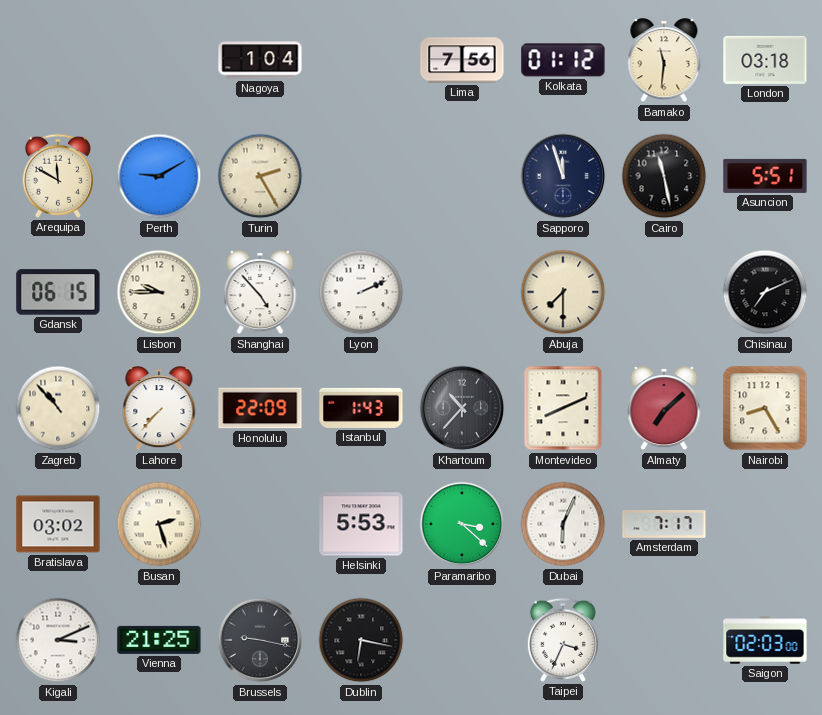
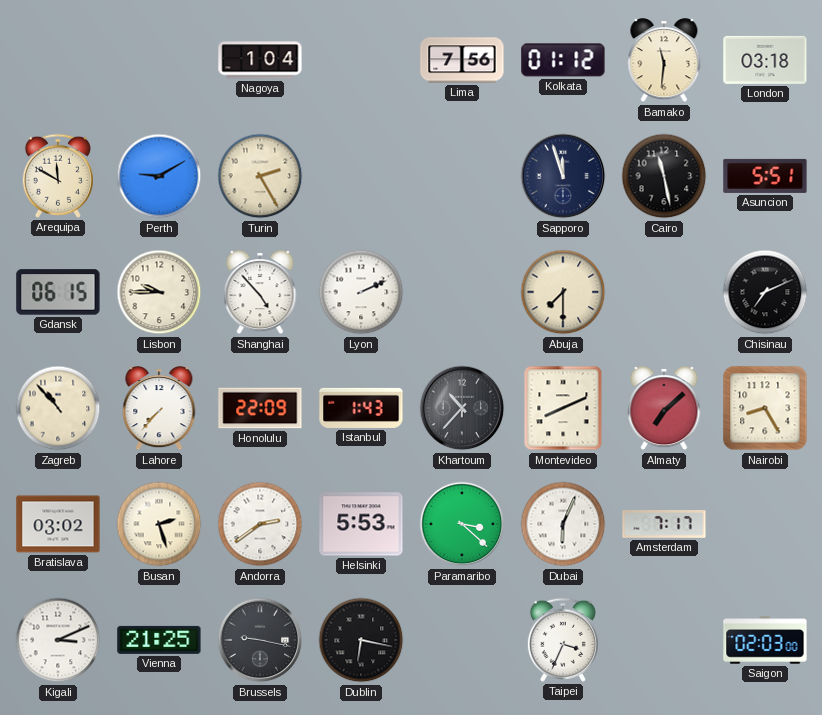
Andorra: none -> 2:39
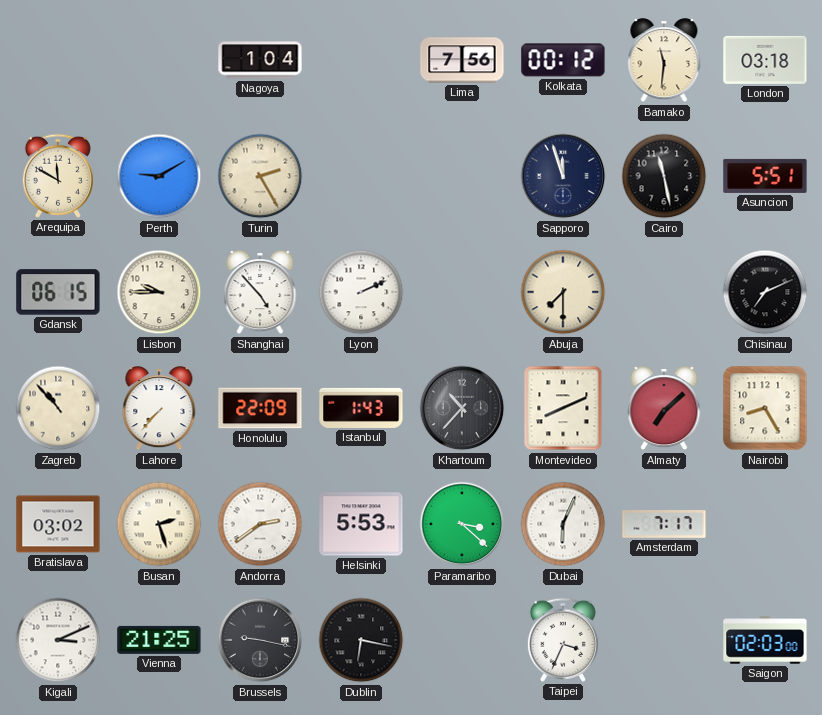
Kolkata: 01:12 -> 00:12
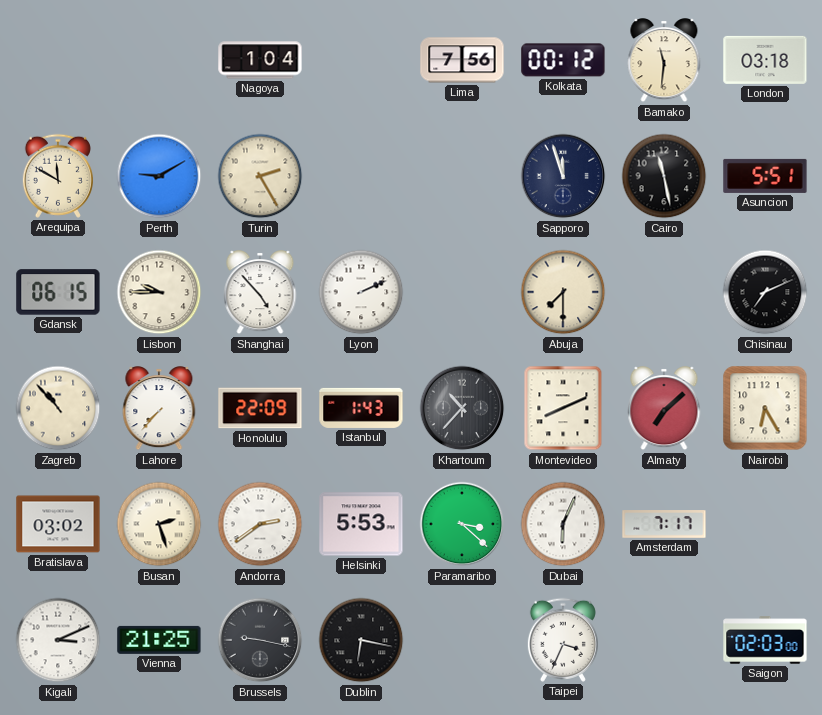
Nairobi: 8:25 -> 6:25
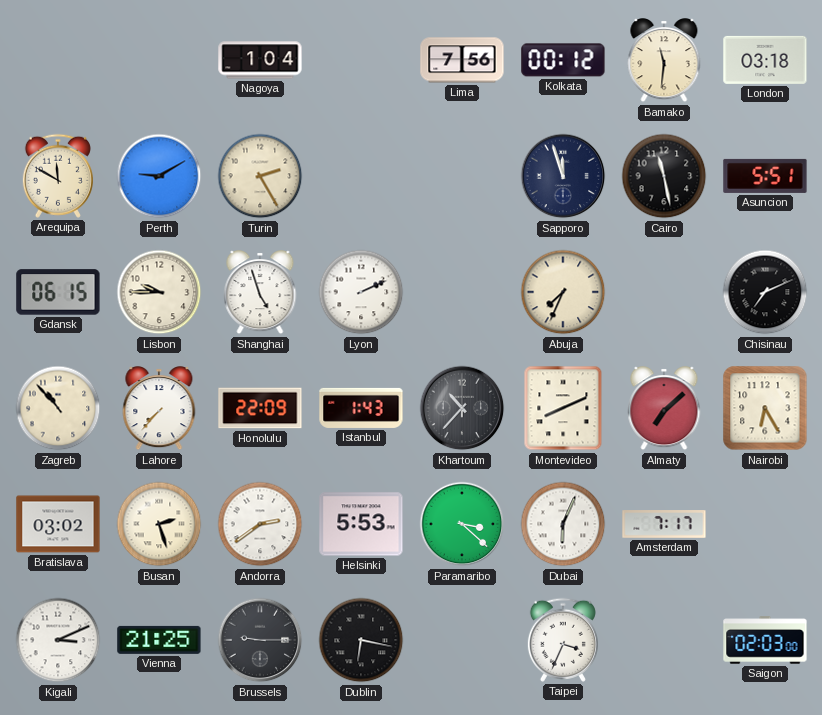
Shanghai: 4:53 -> 4:57
Abuja: 7:30 -> 7:34
Brussels: 9:17 -> 9:15
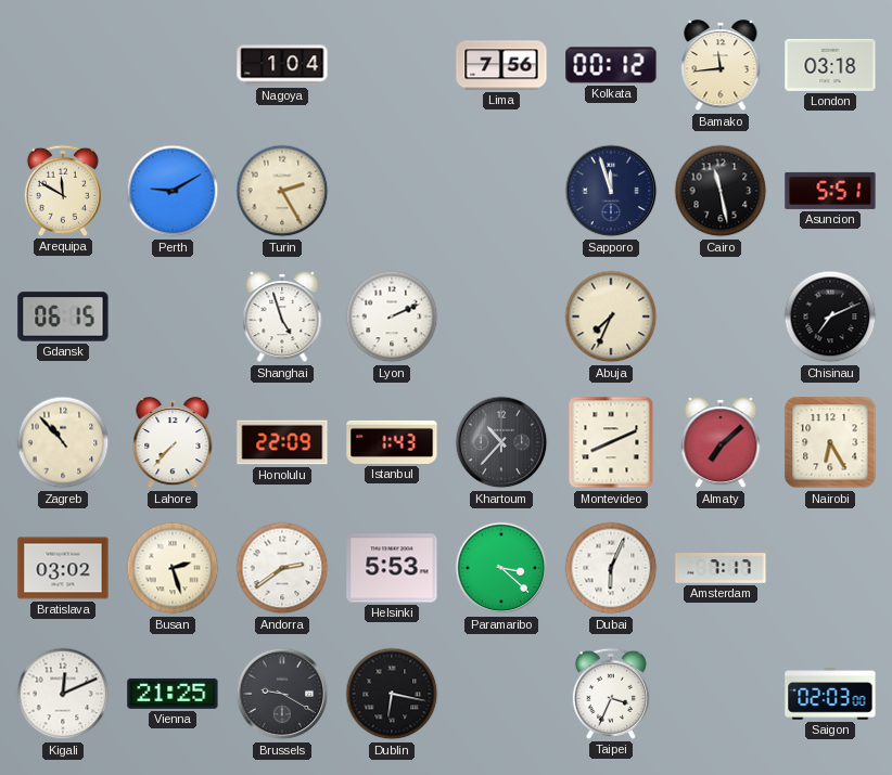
Bamako: 11:31 -> 11:44
Lisbon: 9:45 -> none
Kigali: 3:11 -> 12:11
Brussels: 9:15 -> 9:20
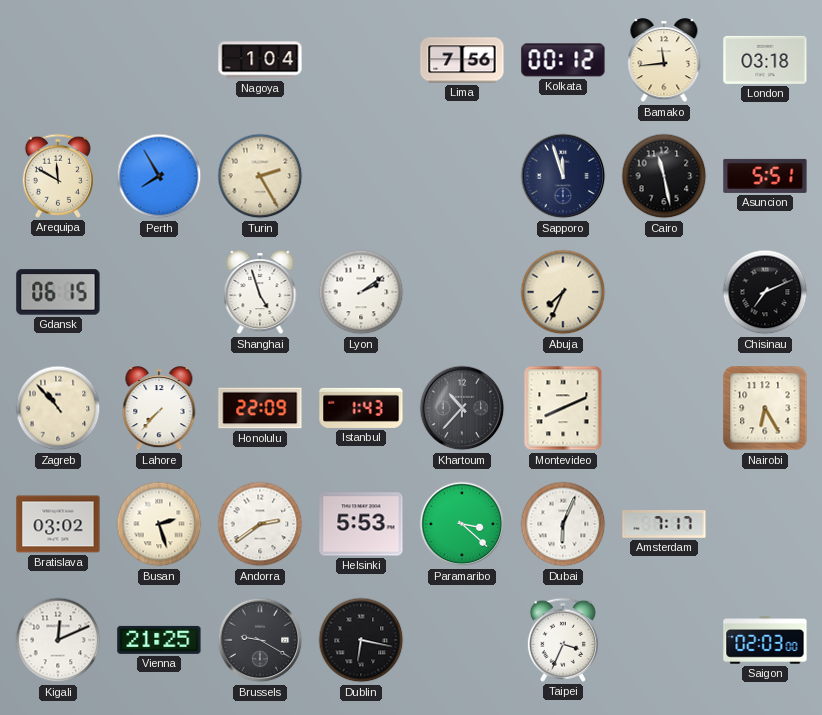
Perth: 9:10 -> 7:55
Lyon: 2:11 -> 2:09
Almaty: 7:08 -> none
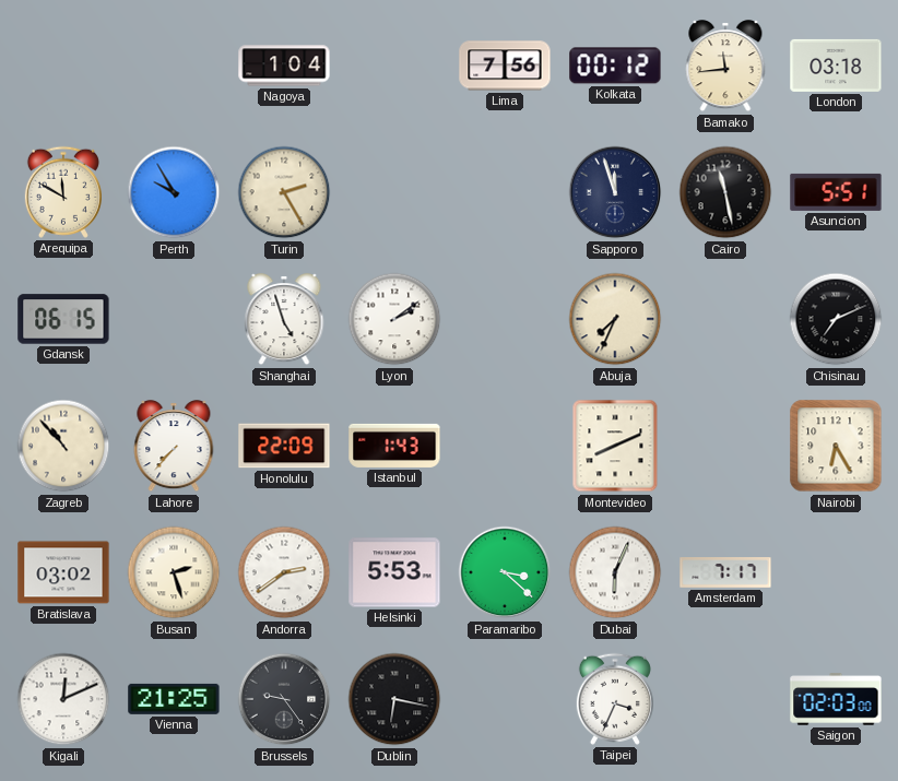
Perth: 7:55 -> 9:55
Khartoum: 10:37 -> none
Brussels: 9:20 -> 9:24
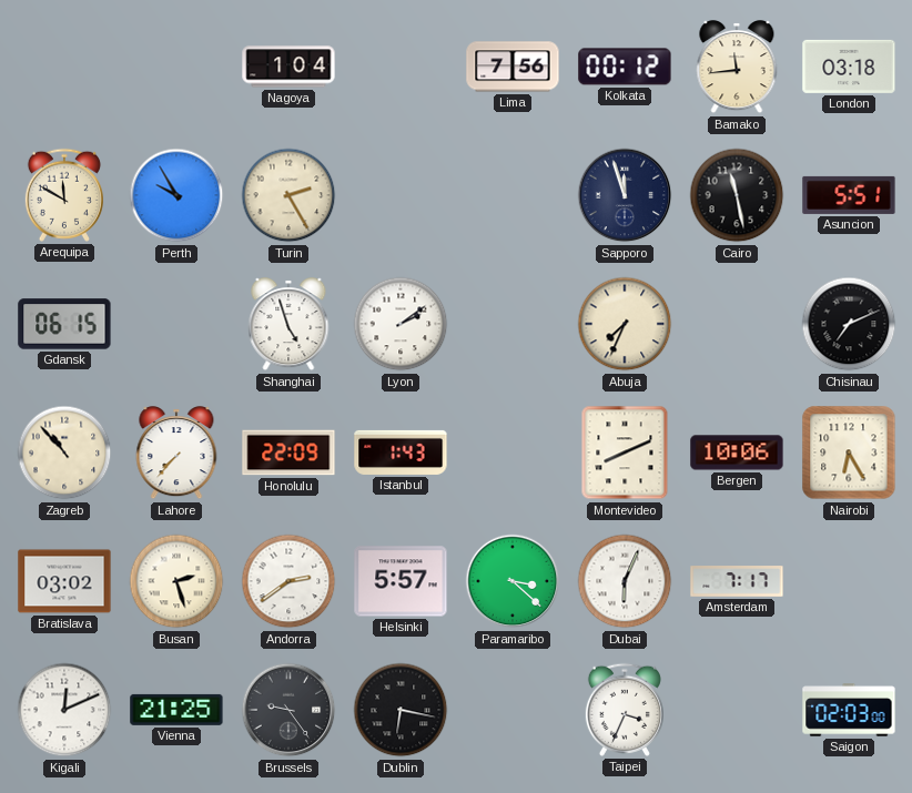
Bergen: none -> 10:06
Helsinki: 5:53 -> 5:57
